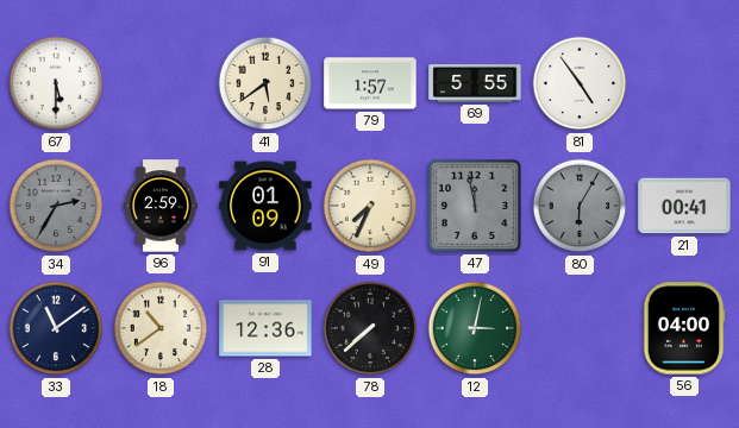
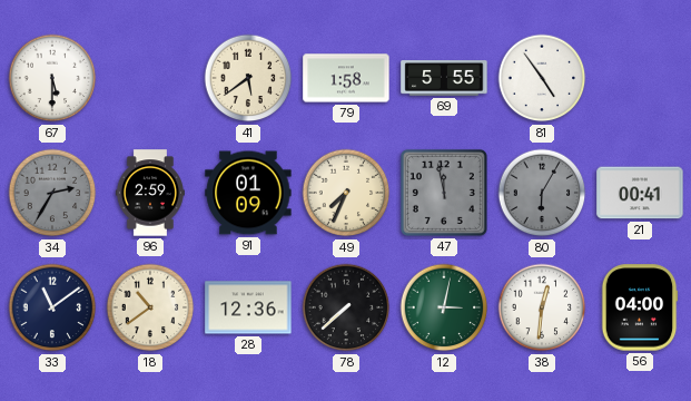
79: 1:57 -> 1:58
38: none -> 12:31
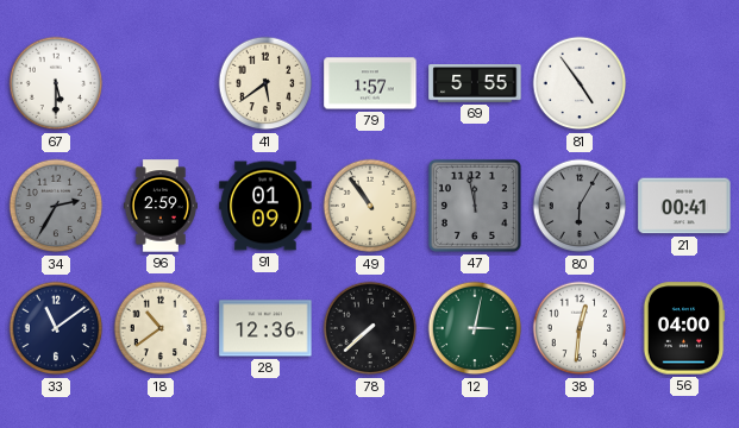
79: 1:58 -> 1:57
49: 7:34 -> 10:54
